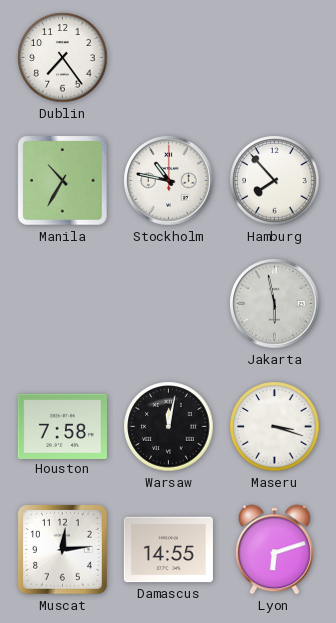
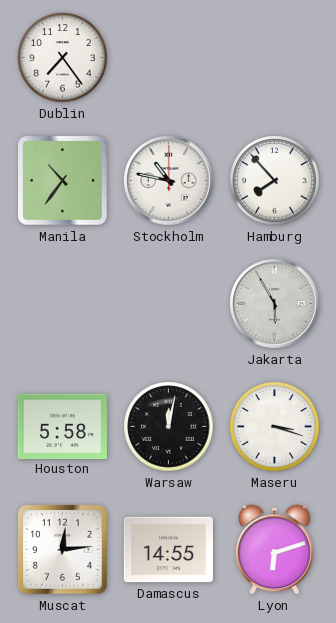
Manila: 10:35 -> 10:36
Jakarta: 5:58 -> 5:55
Houston: 7:58 -> 5:58
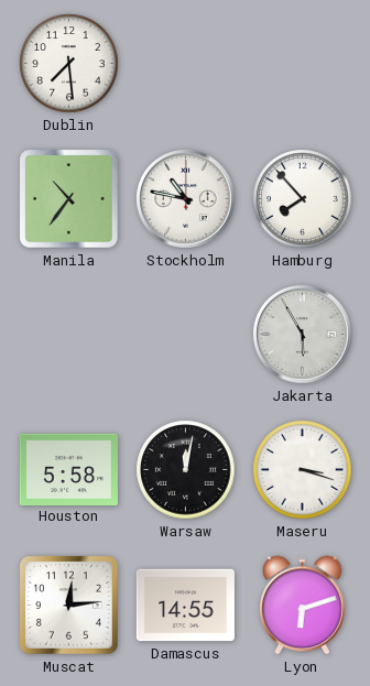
Dublin: 7:24 -> 7:29
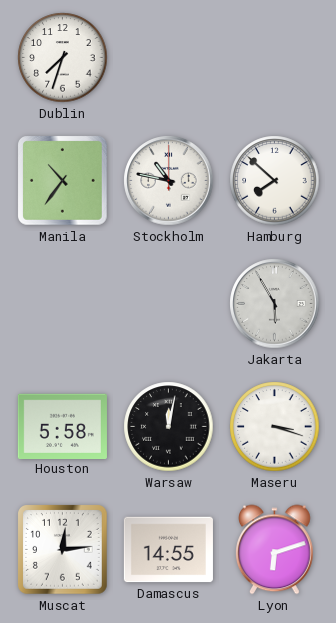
Dublin: 7:29 -> 7:33
Hamburg: 7:53 -> 7:52
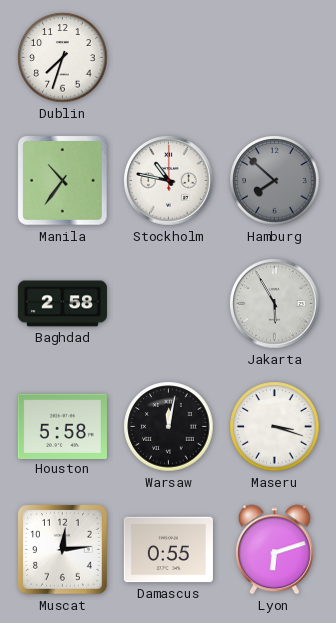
Hamburg dial: white -> grey
Baghdad: none -> 2:58
Damascus: 14:55 -> 0:55
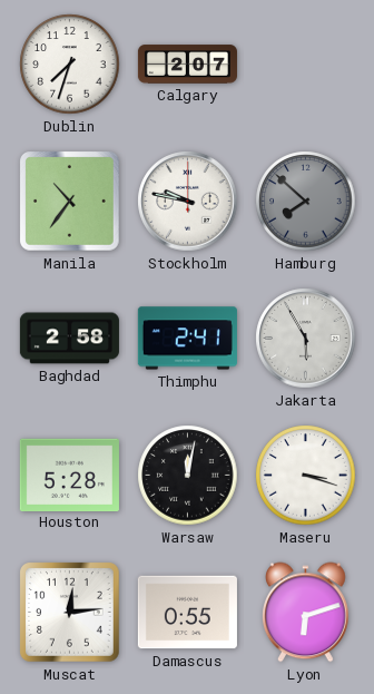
Calgary: none -> 2:07
Stockholm: 10:47 -> 9:47
Thimphu: none -> 2:41
Houston: 5:58 -> 5:28
